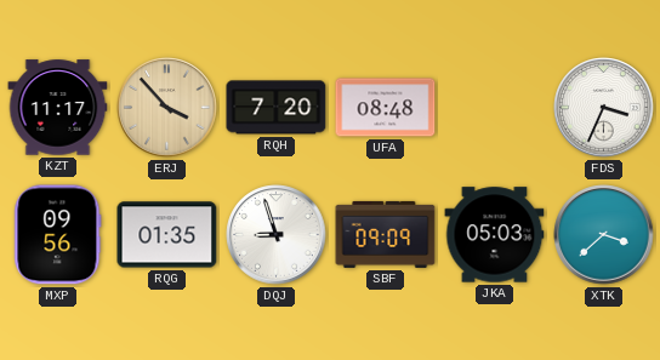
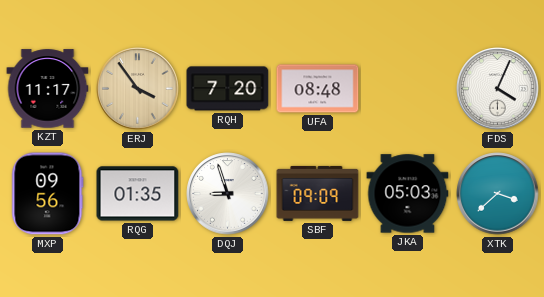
ERJ: 3:53 -> 3:54
FDS: 3:34 -> 4:04
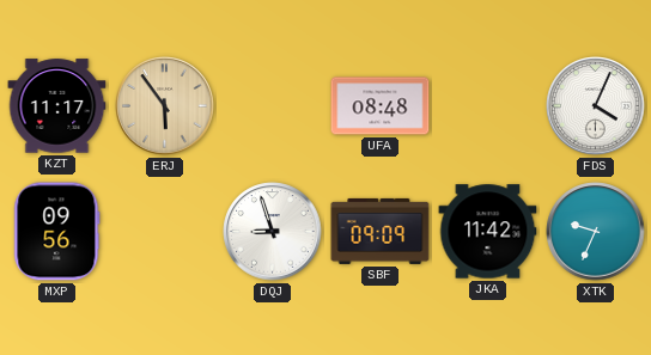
ERJ: 3:54 -> 5:54
RQH: 7:20 -> none
RQG: 01:35 -> none
JKA: 05:03 -> 11:42
XTK: 3:38 -> 9:34
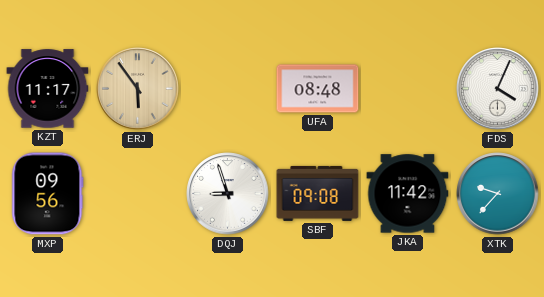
SBF: 09:09 -> 09:08
XTK: 9:34 -> 9:37
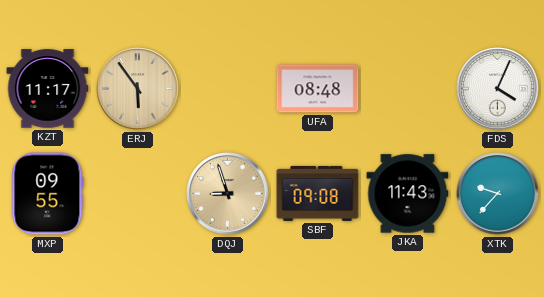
MXP: 09:56 -> 09:55
DQJ dial: white -> champagne
JKA: 11:42 -> 11:43
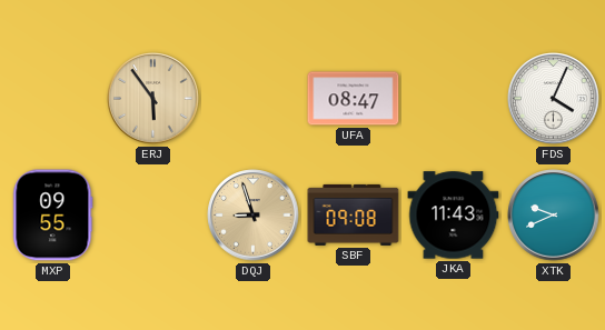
KZT: 11:17 -> none
UFA: 08:48 -> 08:47
XTK: 9:37 -> 9:41
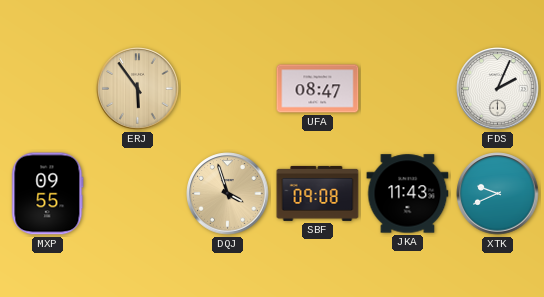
FDS: 4:04 -> 2:04
DQJ: 8:57 -> 3:57
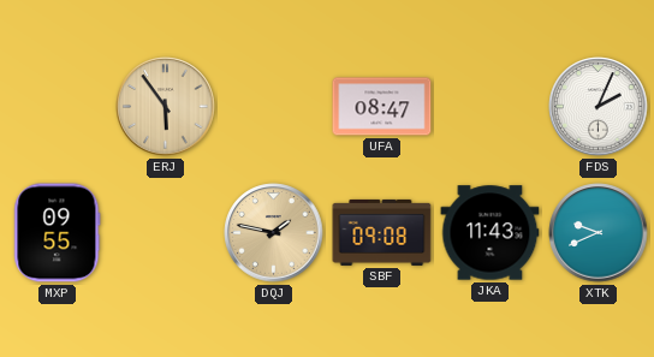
DQJ: 3:57 -> 1:47
